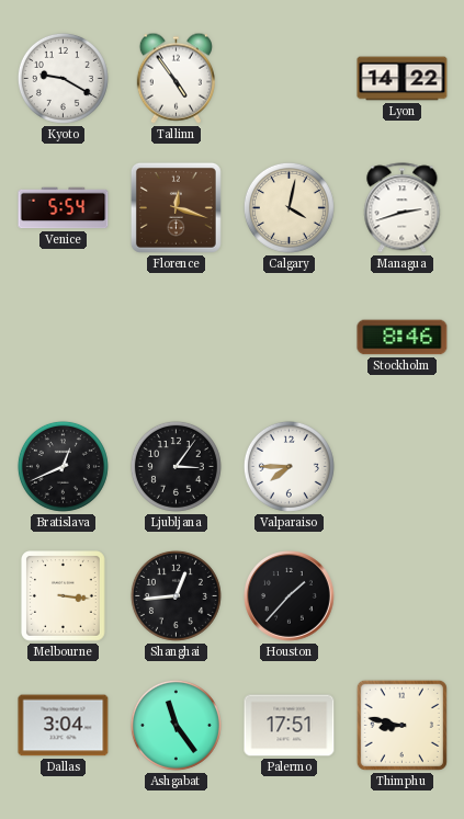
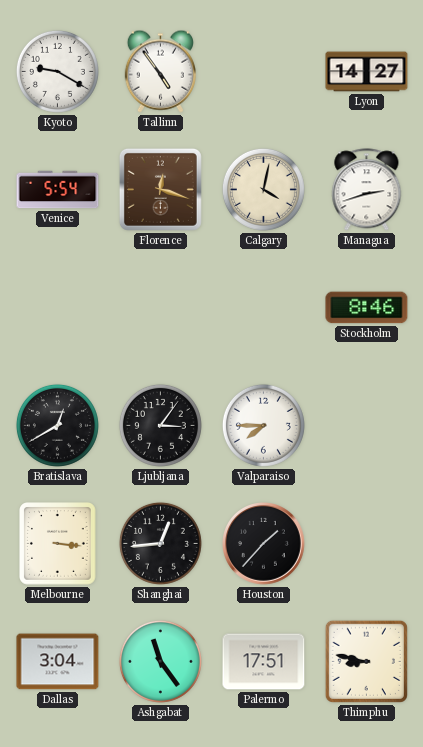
Lyon: 14:22 -> 14:27
Bratislava: 12:41 -> 12:40
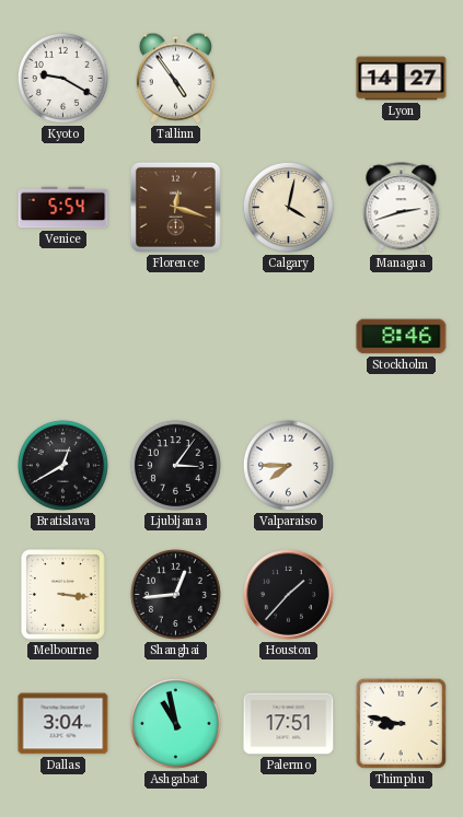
Ashgabat: 11:24 -> 10:58
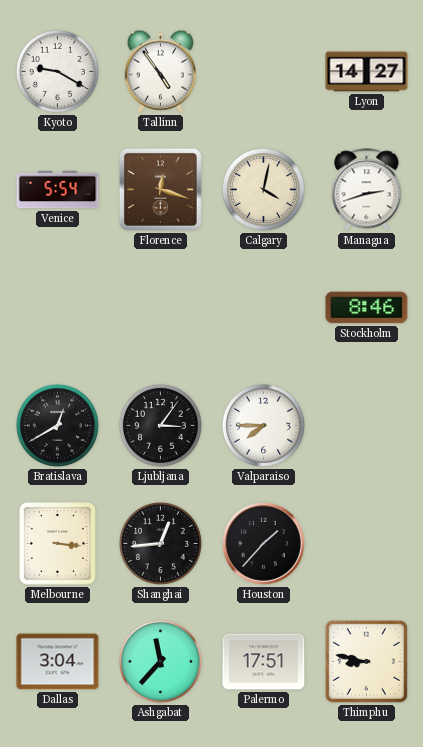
Ashgabat: 10:58 -> 11:37
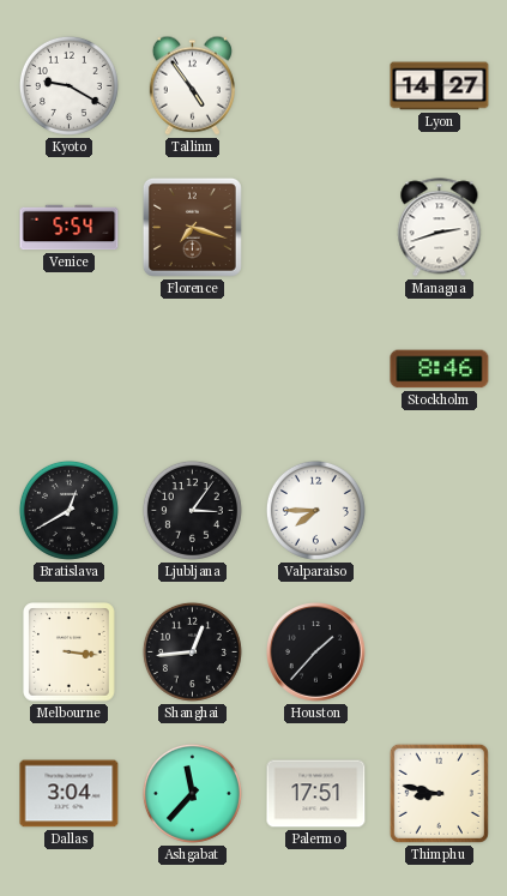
Florence: 12:18 -> 7:18
Calgary: 4:02 -> none
